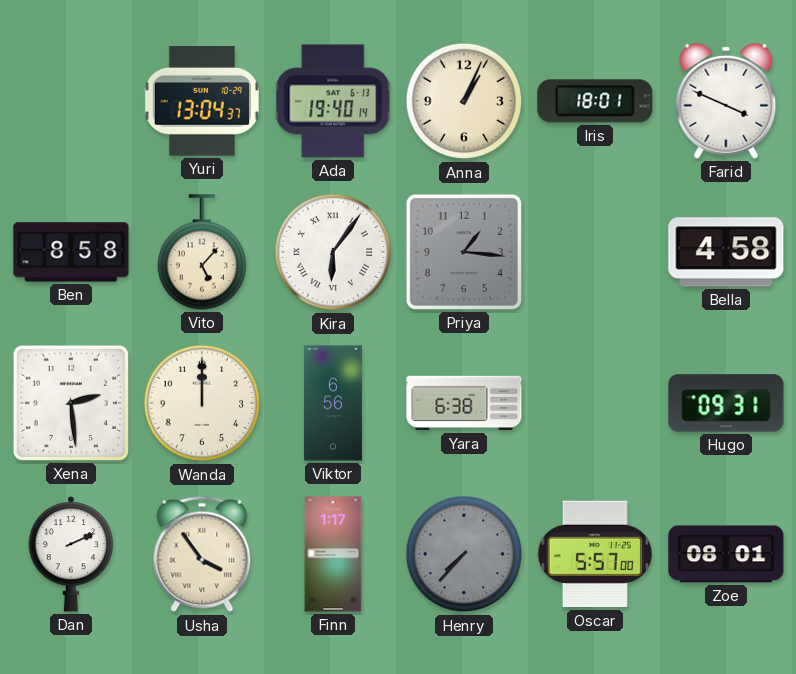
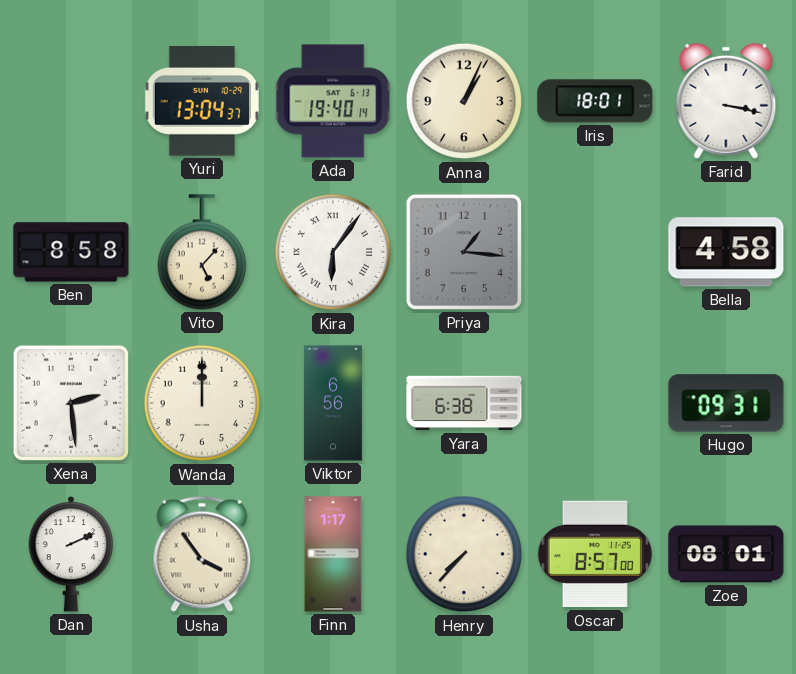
Farid: 3:49 -> 3:17
Henry dial: grey -> cream
Oscar: 5:57 -> 8:57
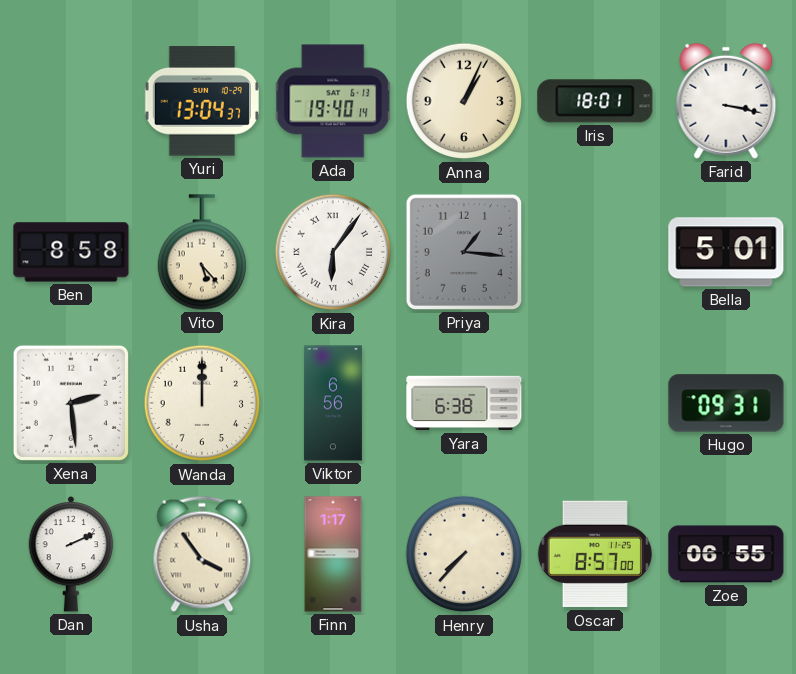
Vito: 5:07 -> 5:23
Bella: 4:58 -> 5:01
Zoe: 08:01 -> 06:55
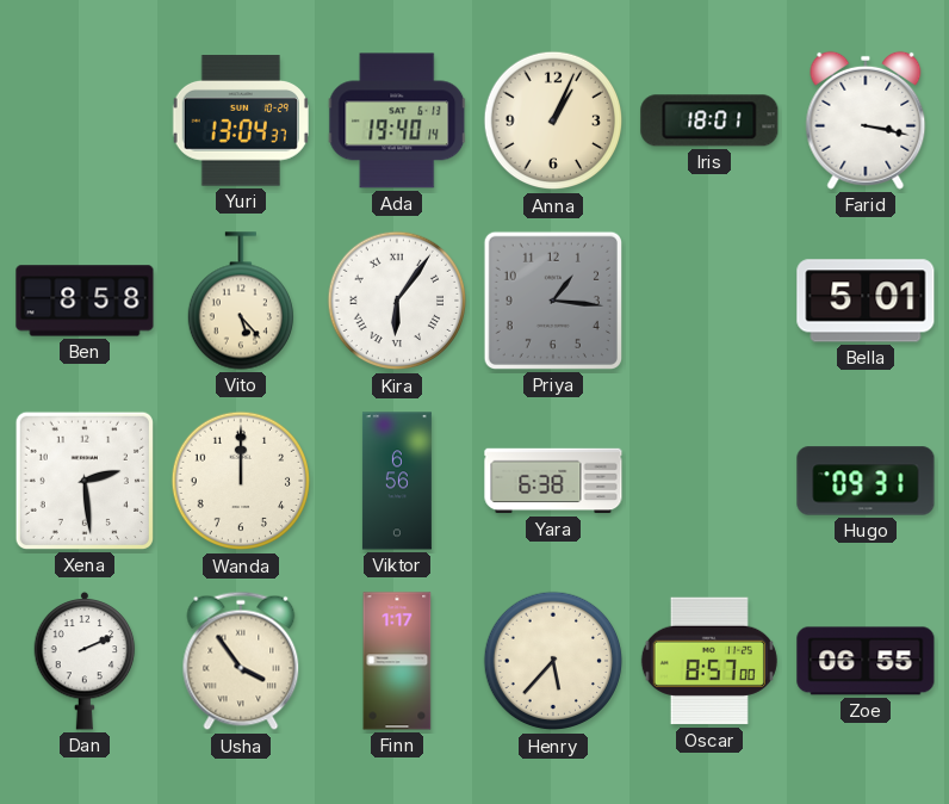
Henry: 7:37 -> 5:37
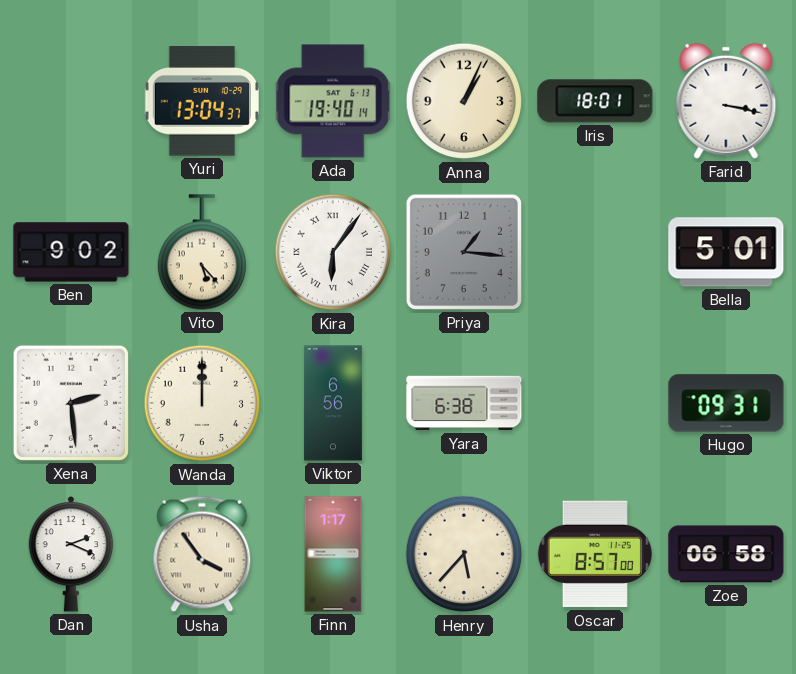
Ben: 8:58 -> 9:02
Dan: 2:11 -> 2:19
Zoe: 06:55 -> 06:58
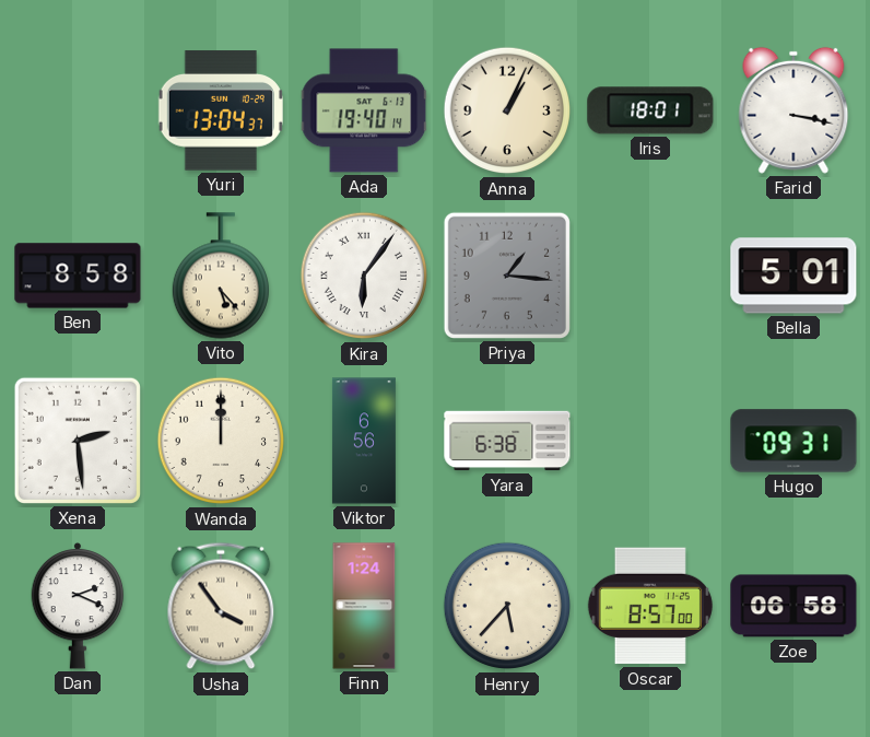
Ben: 9:02 -> 8:58
Finn: 1:17 -> 1:24
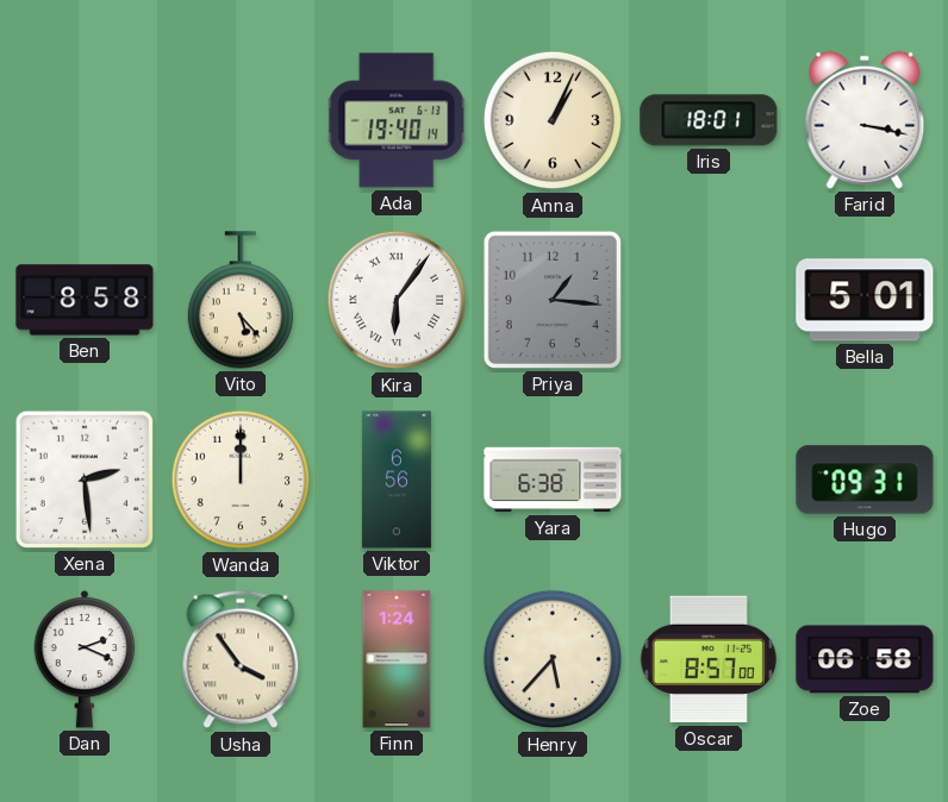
Yuri: 13:04 -> none
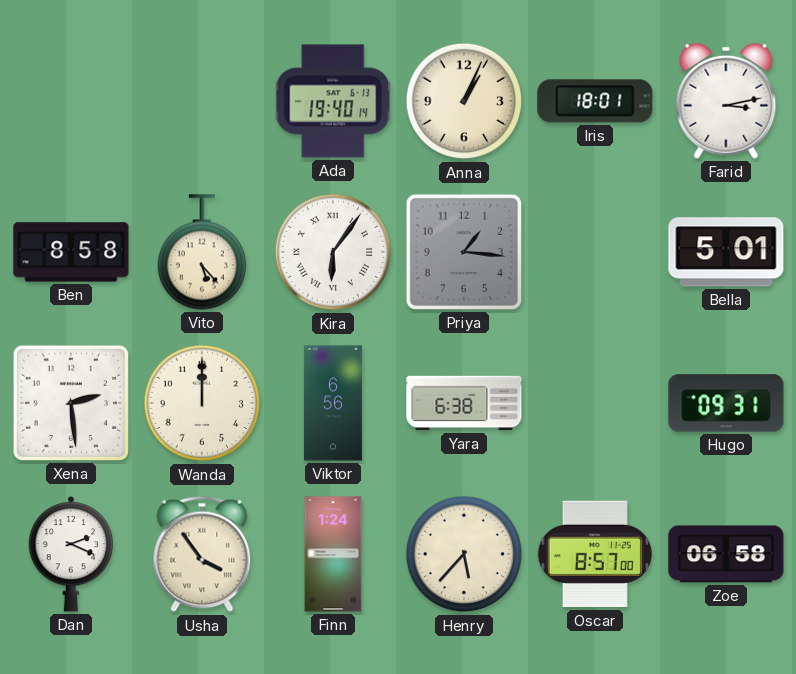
Farid: 3:17 -> 3:13
